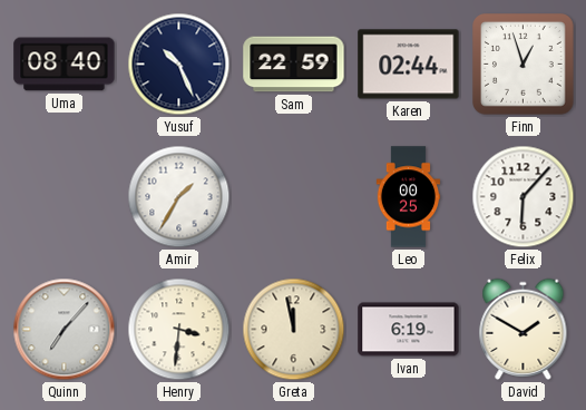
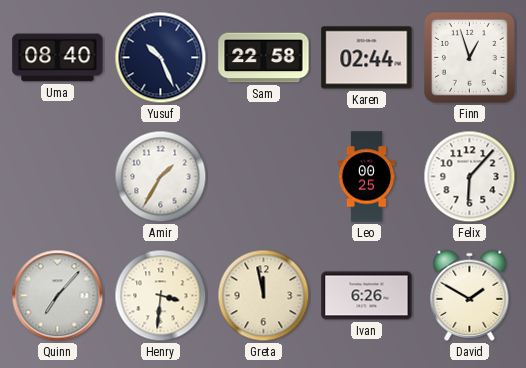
Sam: 22:59 -> 22:58
Ivan: 6:19 -> 6:26
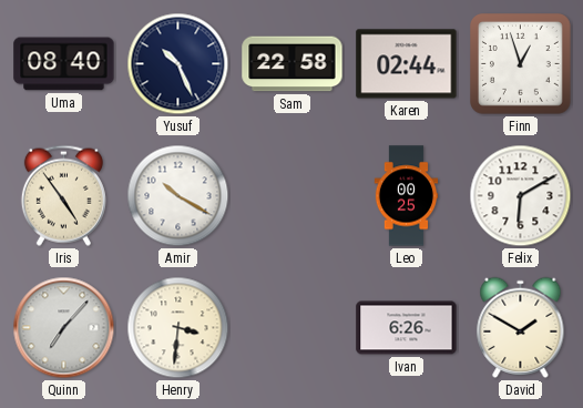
Iris: none -> 4:54
Amir: 1:35 -> 10:20
Felix: 6:07 -> 6:10
Greta: 11:58 -> none
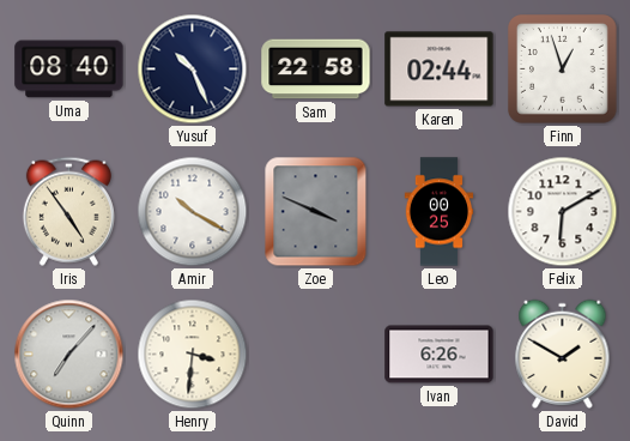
Zoe: none -> 3:49
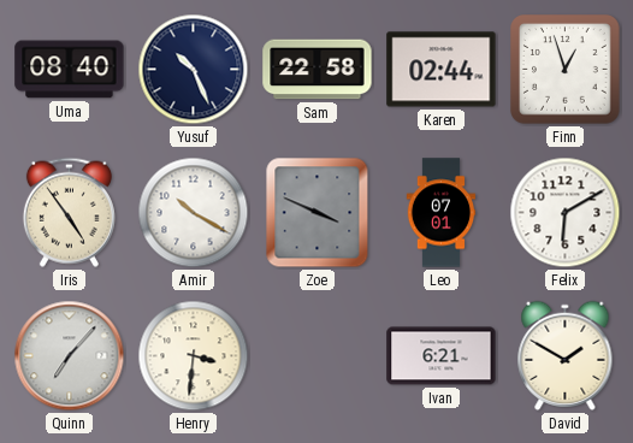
Leo: 00:25 -> 07:01
Ivan: 6:26 -> 6:21
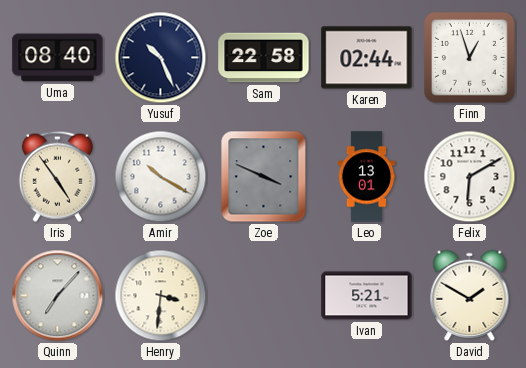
Leo: 07:01 -> 13:01
Ivan: 6:21 -> 5:21
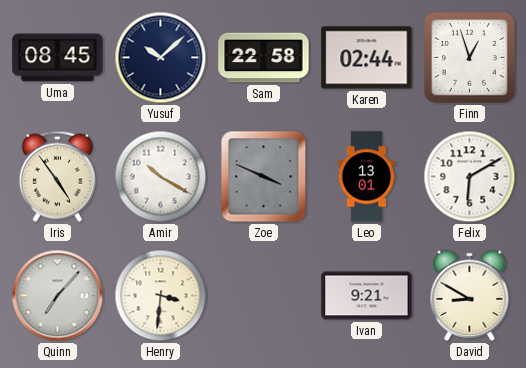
Uma: 08:40 -> 08:45
Yusuf: 10:26 -> 10:08
Ivan: 5:21 -> 9:21
David: 1:50 -> 8:50
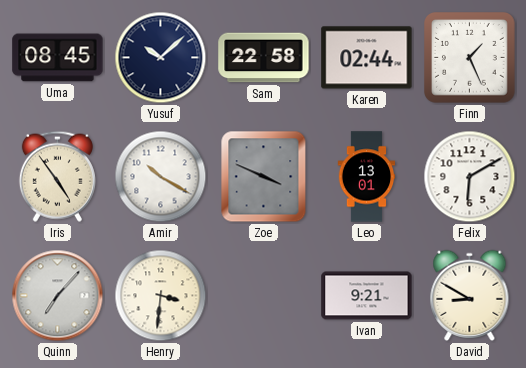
Finn: 12:57 -> 1:26
